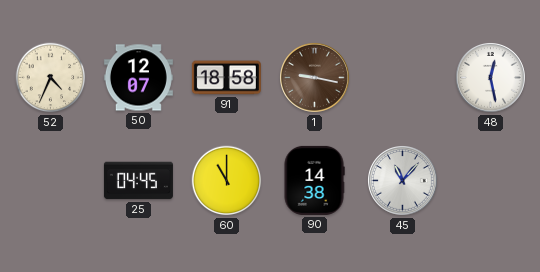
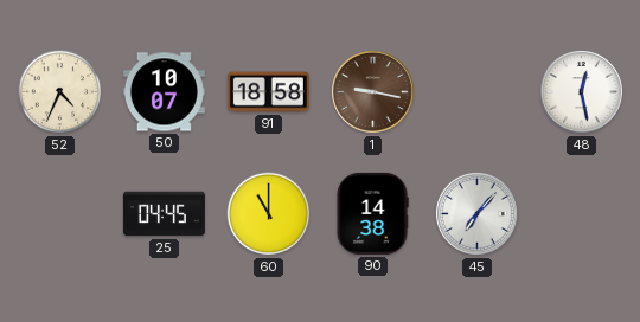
50: 12:07 -> 10:07
45: 11:07 -> 7:07
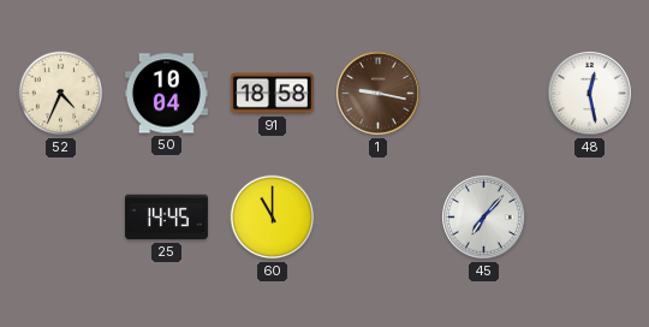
50: 10:07 -> 10:04
25: 04:45 -> 14:45
90: 14:38 -> none
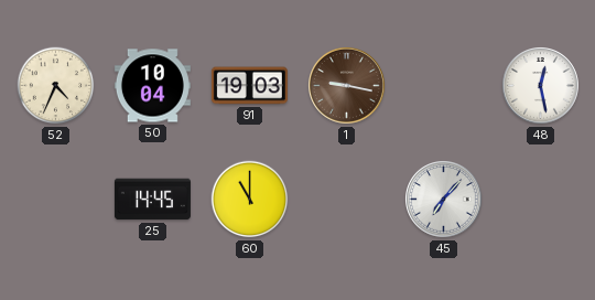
91: 18:58 -> 19:03
